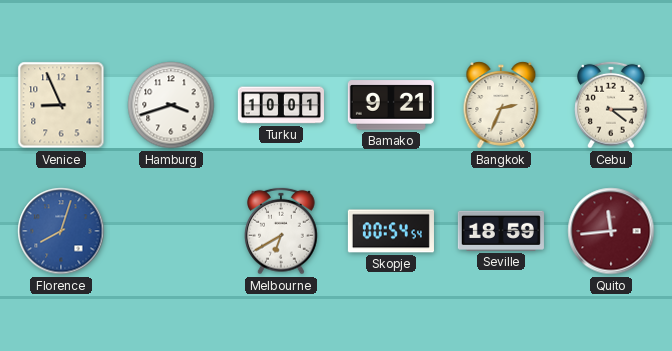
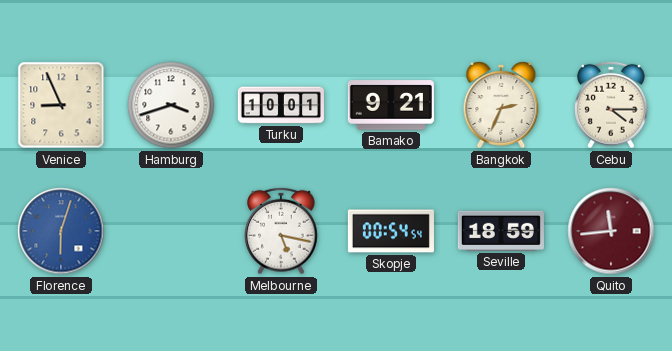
Florence: 8:03 -> 6:03
Melbourne: 6:40 -> 5:17
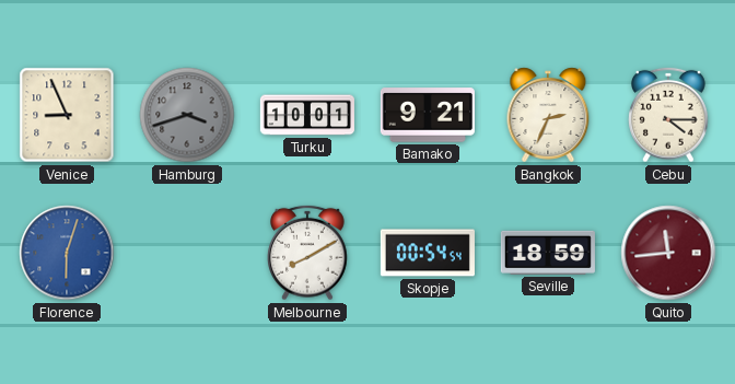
Hamburg dial: white -> grey
Melbourne: 5:17 -> 8:10
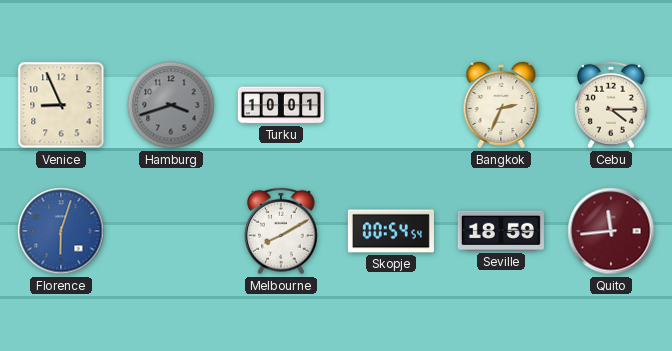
Bamako: 9:21 -> none
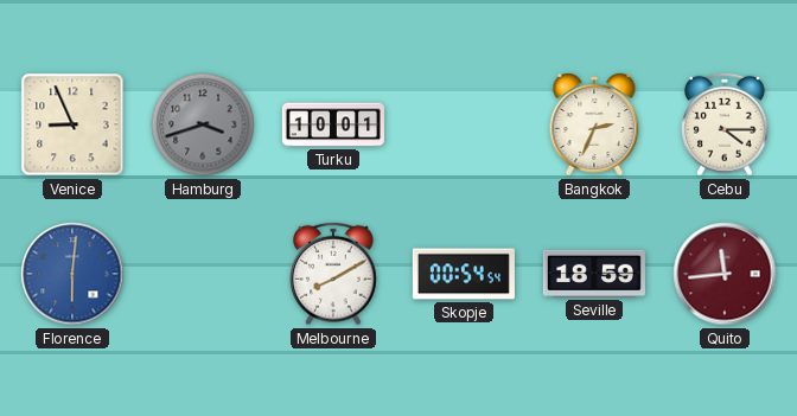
Florence: 6:03 -> 6:01
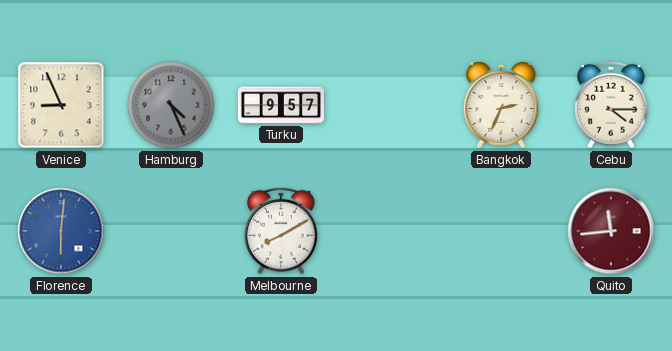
Hamburg: 3:42 -> 4:26
Turku: 10:01 -> 9:57
Skopje: 00:54 -> none
Seville: 18:59 -> none
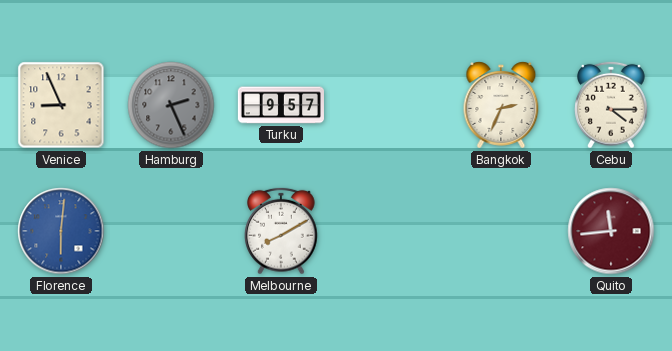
Hamburg: 4:26 -> 2:26
